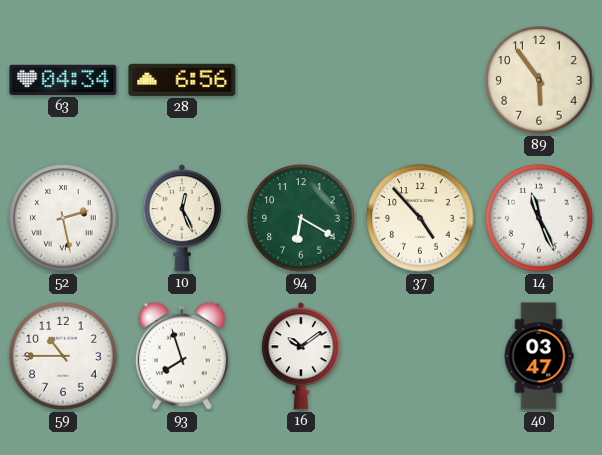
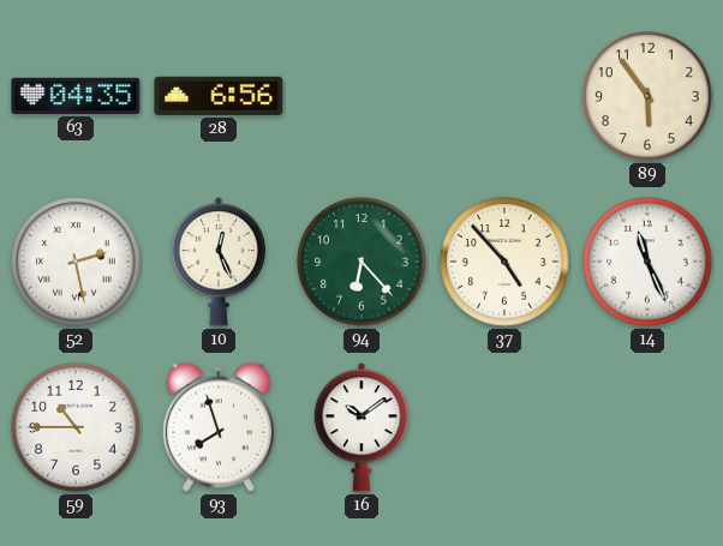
63: 04:34 -> 04:35
94: 6:20 -> 6:23
40: 03:47 -> none
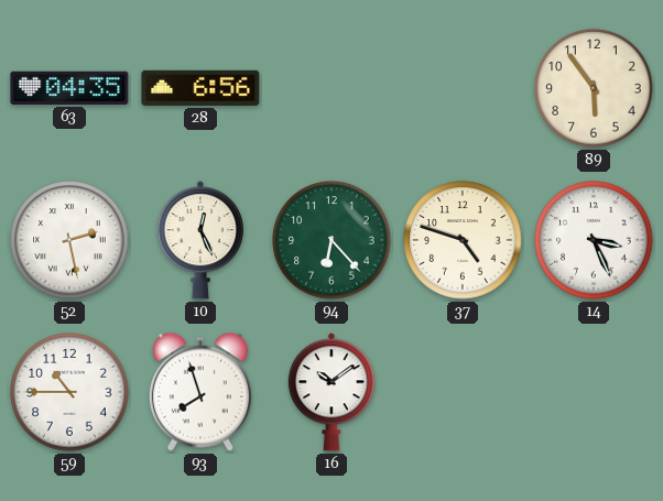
37: 4:53 -> 4:48
14: 11:26 -> 3:26
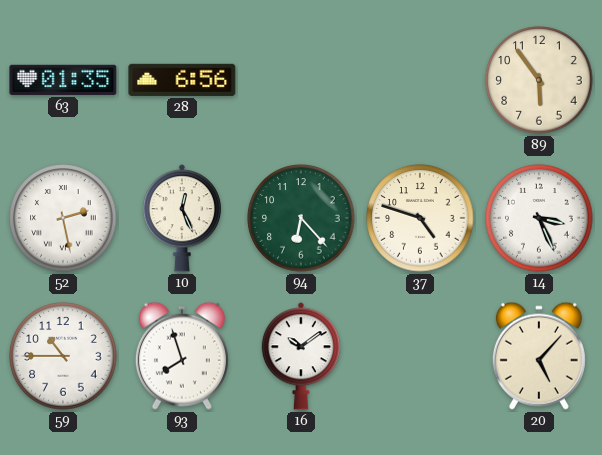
63: 04:35 -> 01:35
20: none -> 5:07
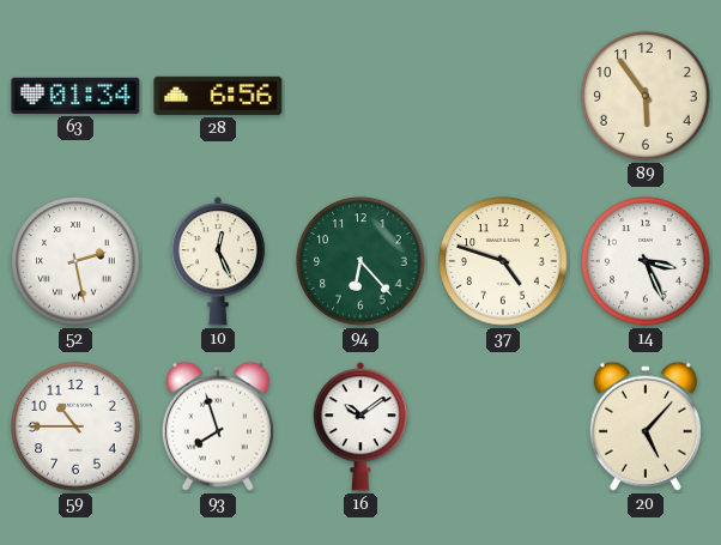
63: 01:35 -> 01:34
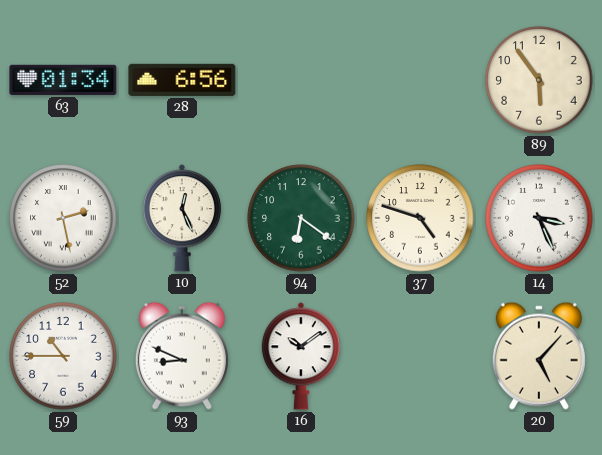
94: 6:23 -> 6:21
93: 7:57 -> 8:49
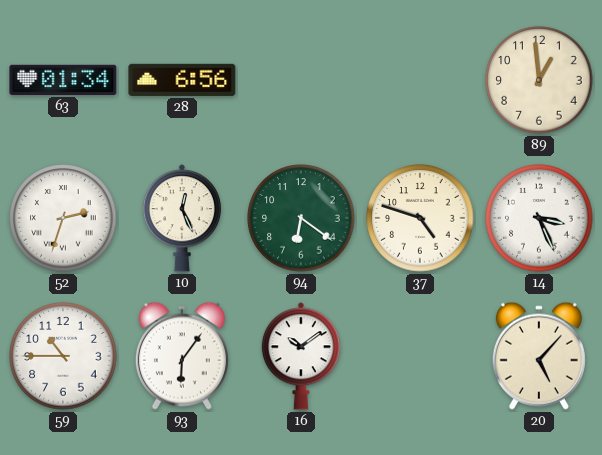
89: 5:54 -> 12:59
52: 2:28 -> 2:33
93: 8:49 -> 6:06
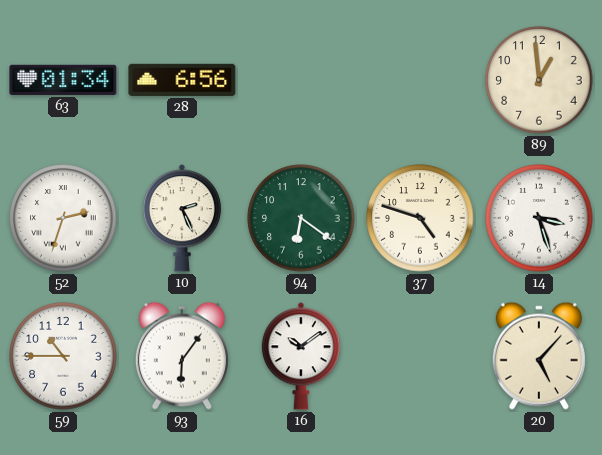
10: 12:26 -> 2:26
14: 3:26 -> 3:27
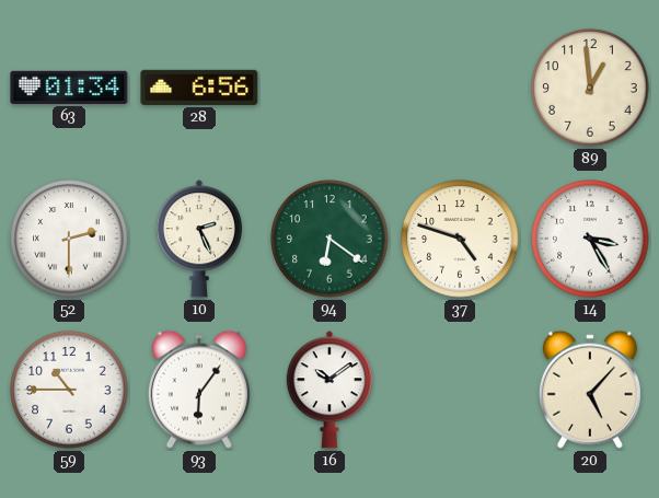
52: 2:33 -> 2:30
14: 3:27 -> 3:25
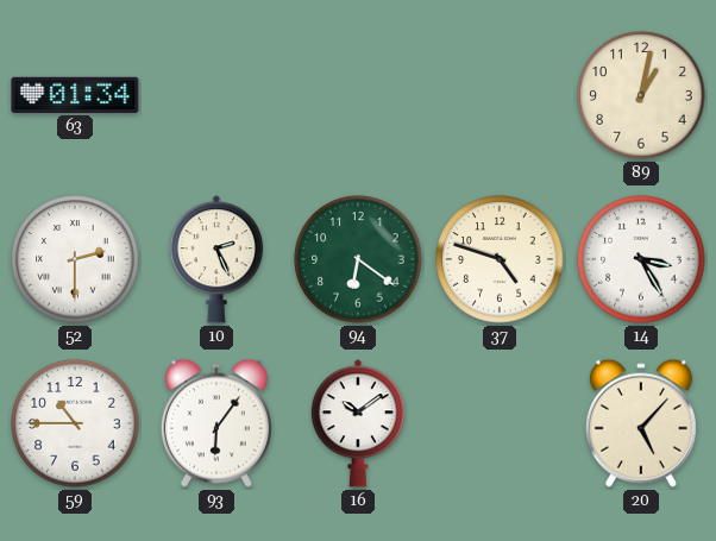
28: 6:56 -> none
89: 12:59 -> 1:02
